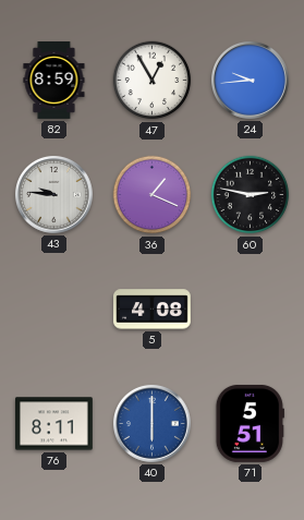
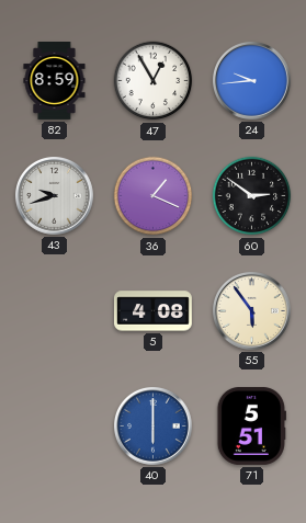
43: 9:46 -> 9:42
60: 2:47 -> 2:51
55: none -> 5:54
76: 8:11 -> none
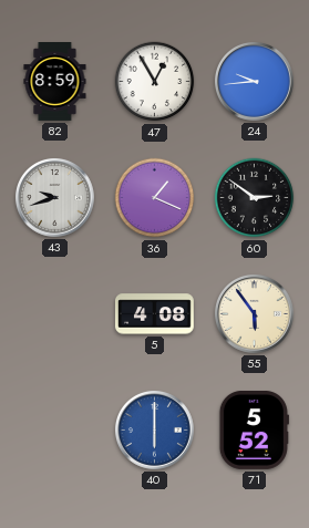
71: 5:51 -> 5:52
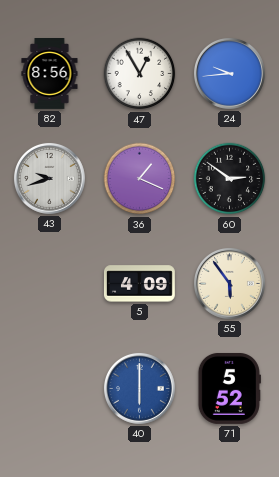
82: 8:59 -> 8:56
5: 4:08 -> 4:09
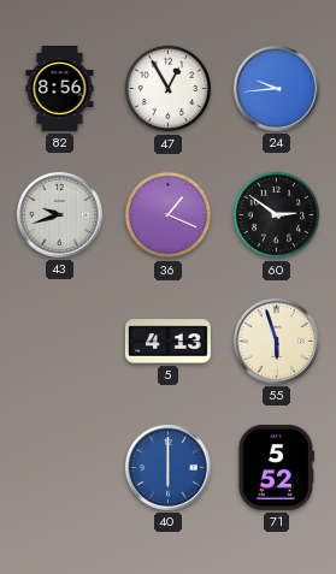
5: 4:09 -> 4:13
55: 5:54 -> 5:57
